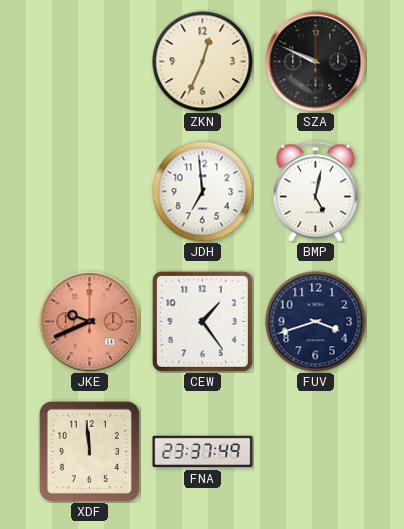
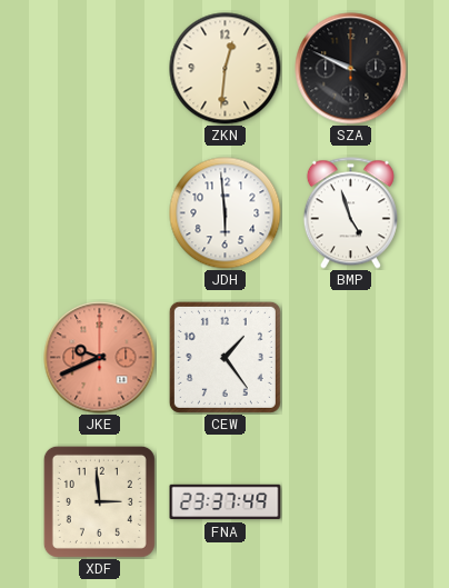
ZKN: 12:34 -> 12:31
JDH: 6:59 -> 5:59
BMP: 5:02 -> 4:57
FUV: 3:42 -> none
XDF: 11:59 -> 2:59
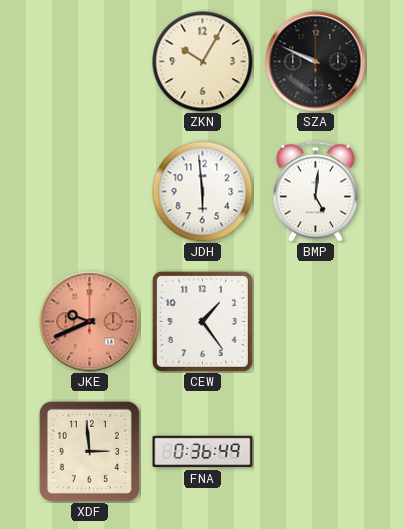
ZKN: 12:31 -> 10:05
BMP: 4:57 -> 5:01
FNA: 23:37 -> 0:36
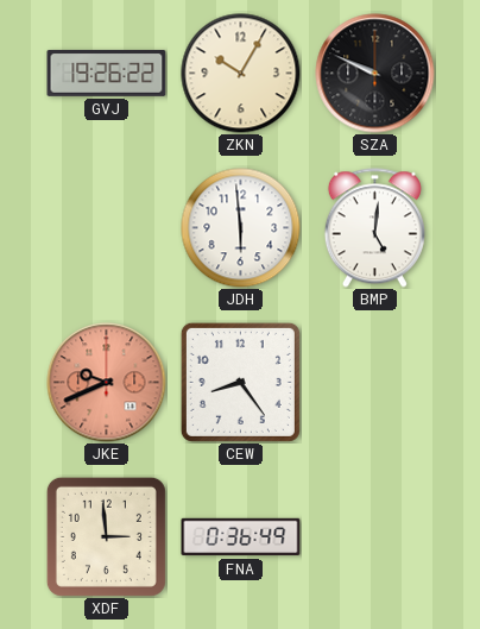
GVJ: none -> 19:26
CEW: 1:24 -> 8:24
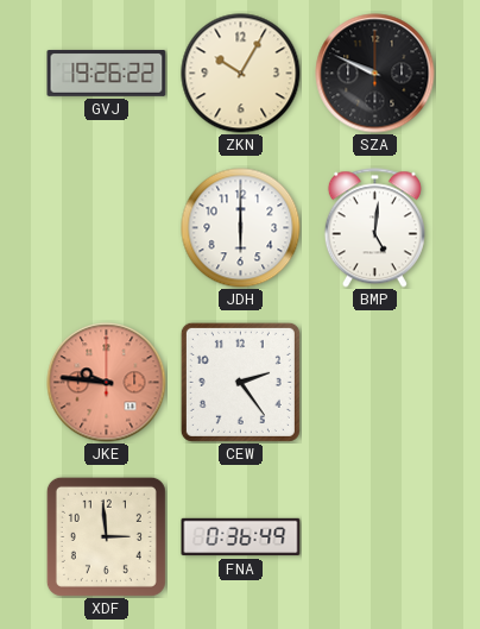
JDH: 5:59 -> 6:00
JKE: 9:41 -> 9:46
CEW: 8:24 -> 2:24
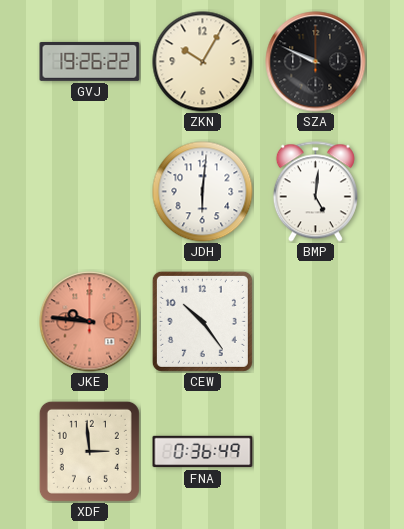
JDH: 6:00 -> 6:01
CEW: 2:24 -> 10:24
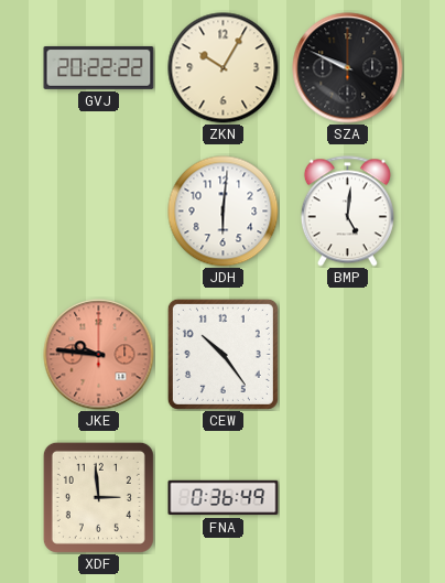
GVJ: 19:26 -> 20:22
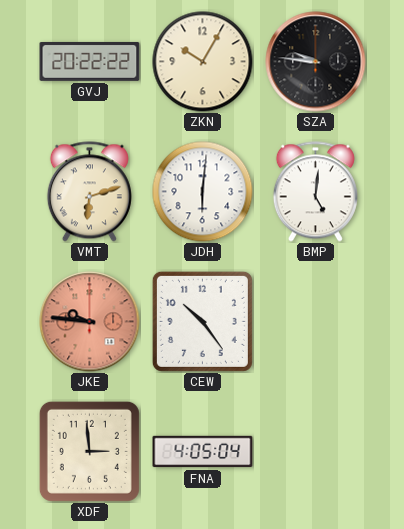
SZA: 9:49 -> 9:46
VMT: none -> 6:12
FNA: 0:36 -> 4:05
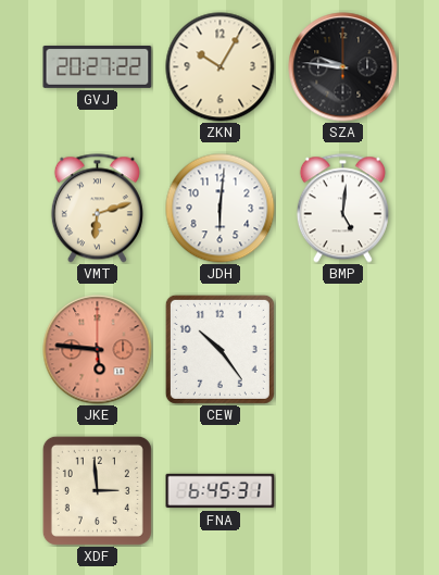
GVJ: 20:22 -> 20:27
JKE: 9:46 -> 5:46
FNA: 4:05 -> 6:45
